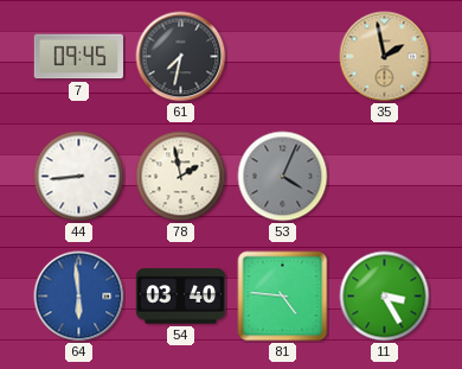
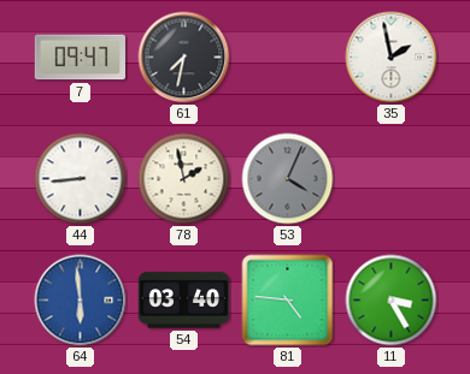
7: 09:45 -> 09:47
35 dial: champagne -> white
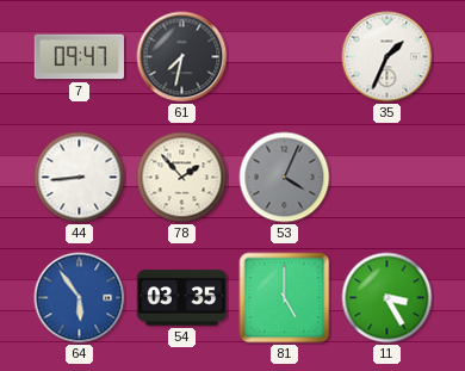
35: 1:58 -> 1:34
78: 1:58 -> 1:53
64: 5:59 -> 5:54
54: 03:40 -> 03:35
81: 4:46 -> 5:00
